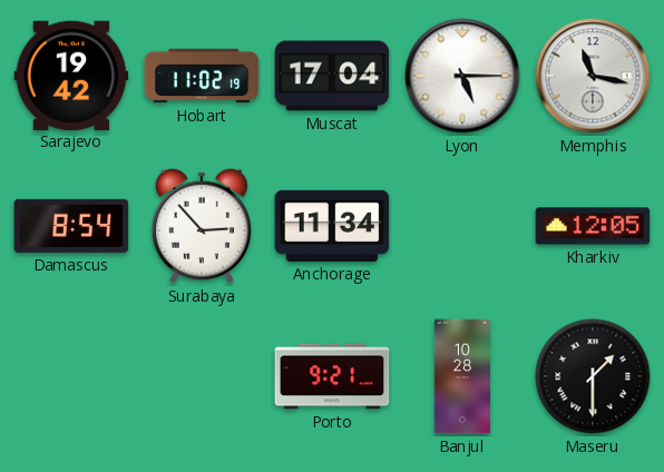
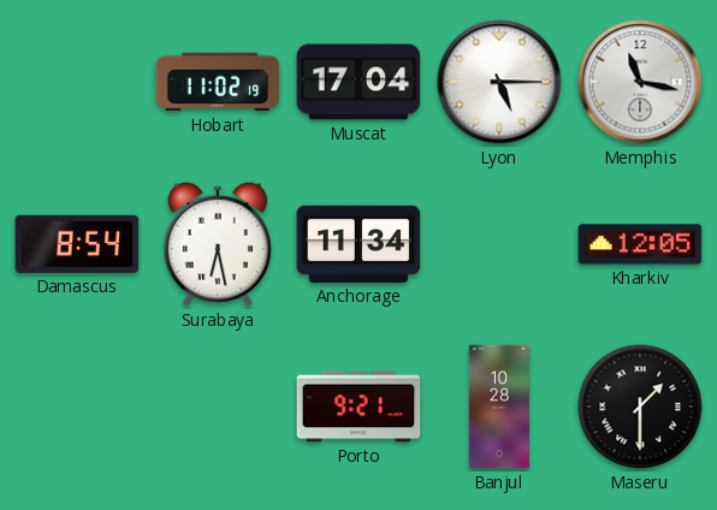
Sarajevo: 19:42 -> none
Surabaya: 2:53 -> 6:28
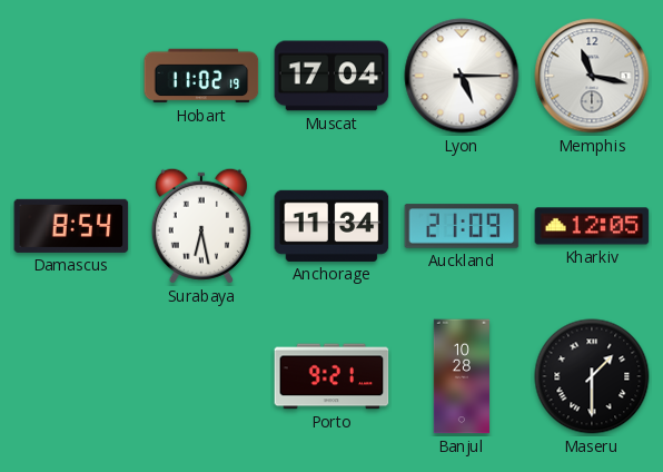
Auckland: none -> 21:09
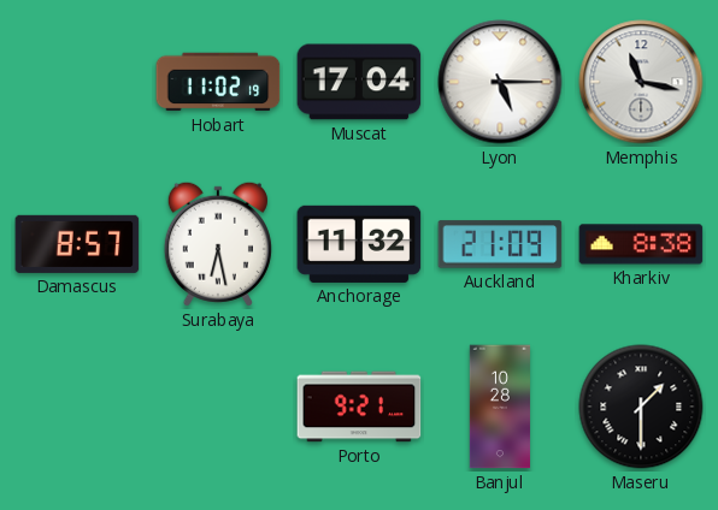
Damascus: 8:54 -> 8:57
Anchorage: 11:34 -> 11:32
Kharkiv: 12:05 -> 8:38
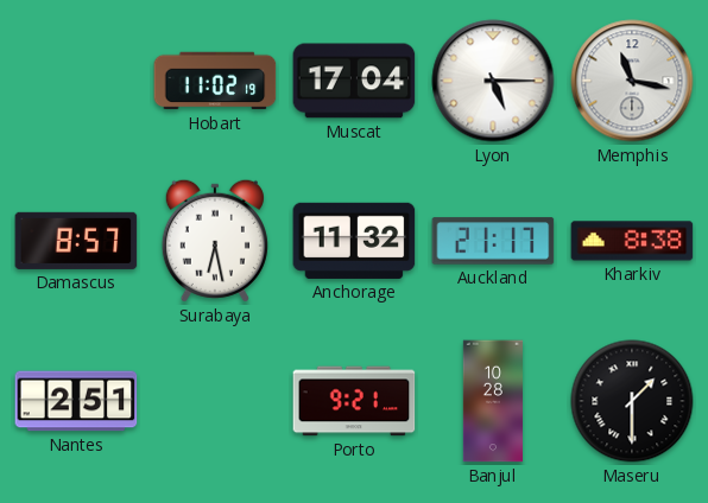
Auckland: 21:09 -> 21:17
Nantes: none -> 2:51
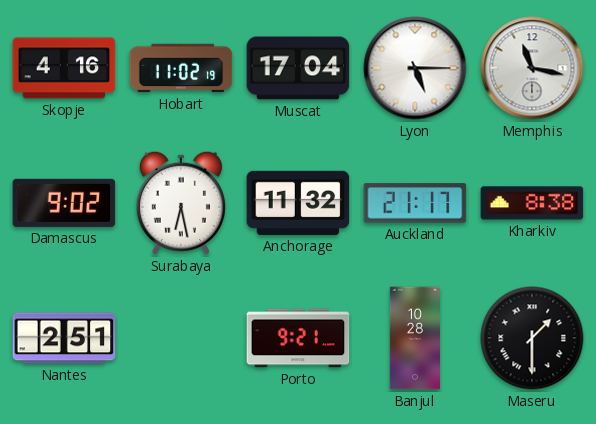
Skopje: none -> 4:16
Damascus: 8:57 -> 9:02
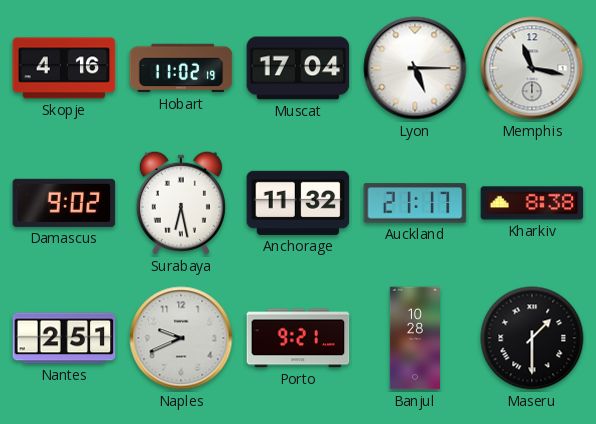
Naples: none -> 9:41
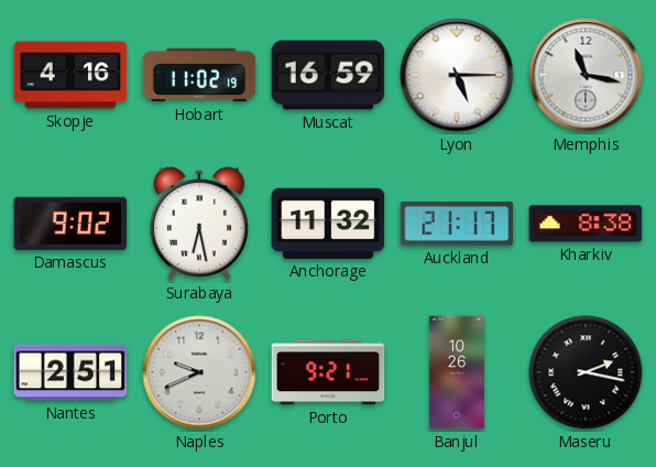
Muscat: 17:04 -> 16:59
Banjul: 10:28 -> 10:26
Maseru: 1:30 -> 2:17
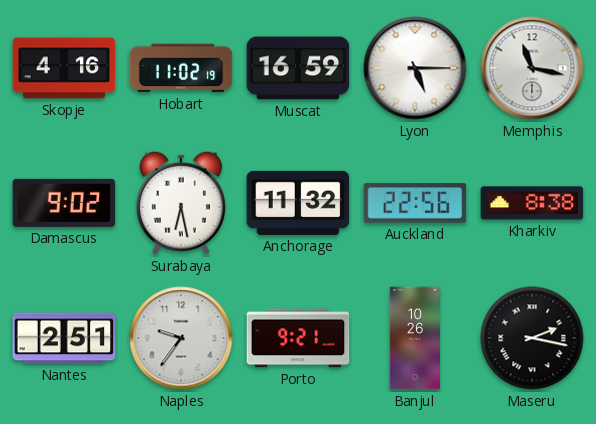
Auckland: 21:17 -> 22:56
Naples: 9:41 -> 9:36
